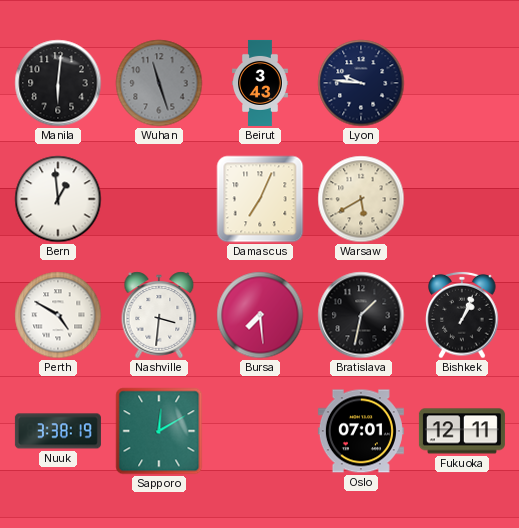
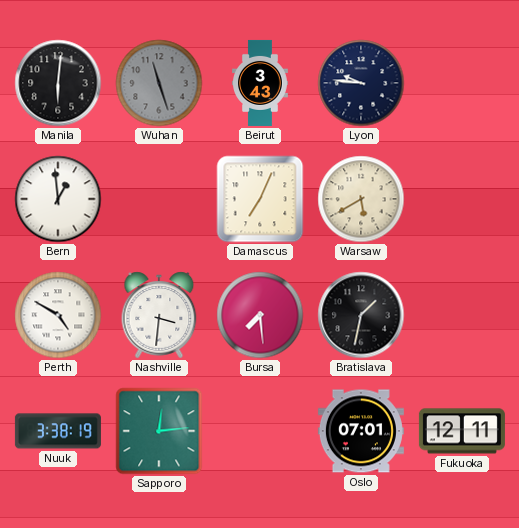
Bishkek: 1:04 -> none
Sapporo: 12:10 -> 12:14
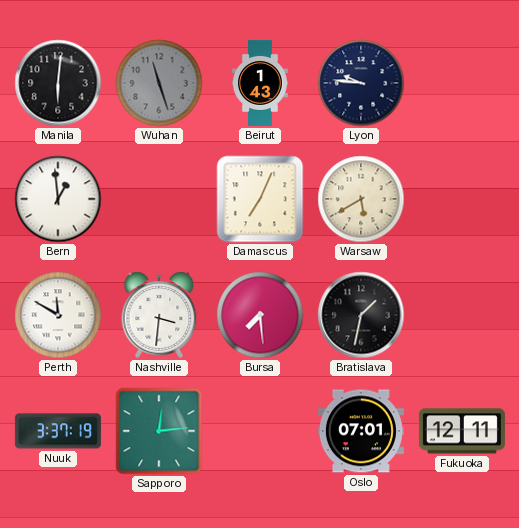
Beirut: 3:43 -> 1:43
Perth: 4:50 -> 11:50
Nuuk: 3:38 -> 3:37
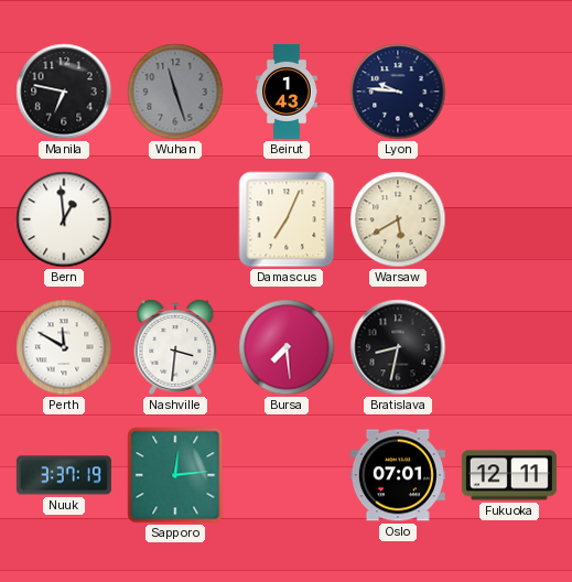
Manila: 6:01 -> 6:47
Bratislava: 1:32 -> 8:32
